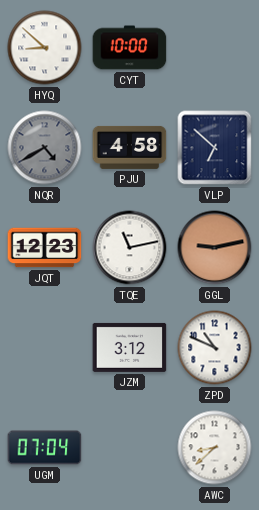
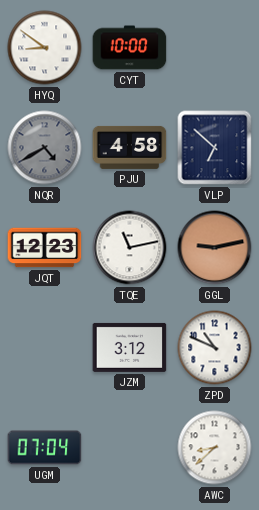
HYQ: 8:52 -> 8:51
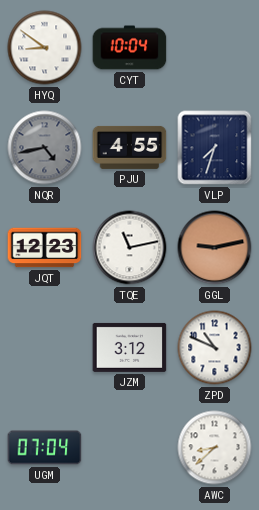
CYT: 10:00 -> 10:04
NQR: 4:40 -> 4:43
PJU: 4:58 -> 4:55
VLP: 6:52 -> 7:33
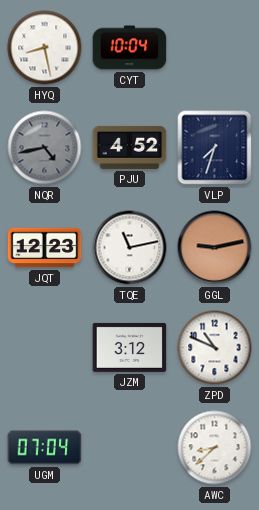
HYQ: 8:51 -> 8:28
PJU: 4:55 -> 4:52
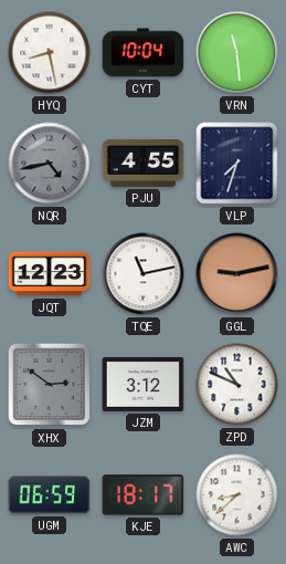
VRN: none -> 11:29
PJU: 4:52 -> 4:55
XHX: none -> 2:51
UGM: 07:04 -> 06:59
KJE: none -> 18:17
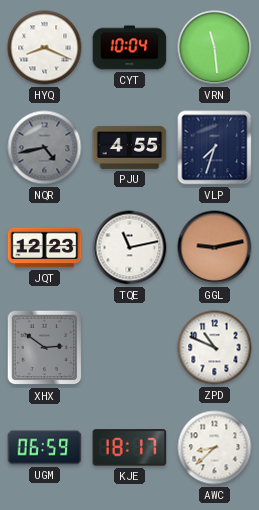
HYQ: 8:28 -> 8:19
JZM: 3:12 -> none
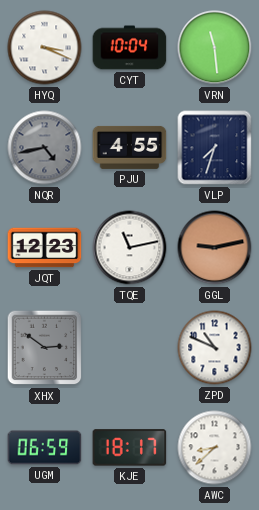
HYQ: 8:19 -> 3:19
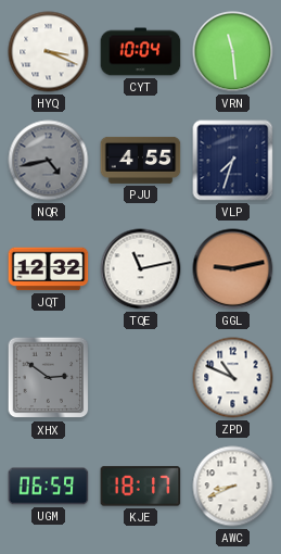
JQT: 12:23 -> 12:32
AWC: 8:38 -> 8:41
